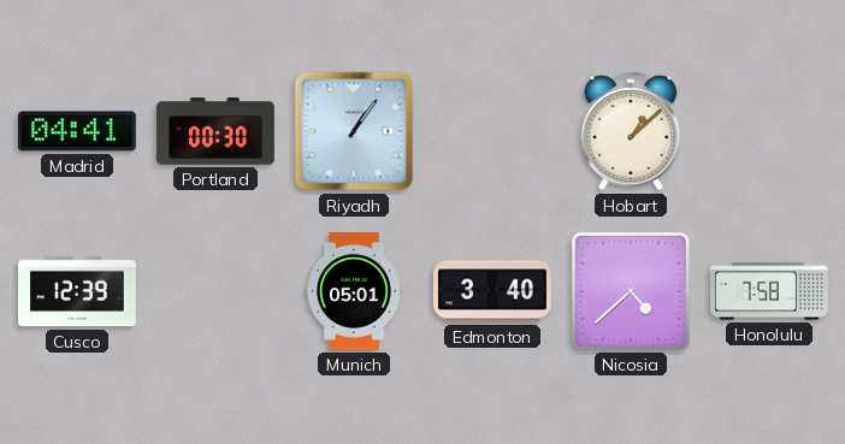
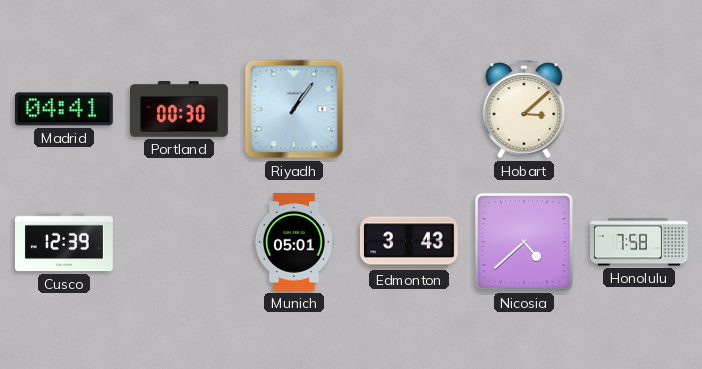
Hobart: 1:08 -> 3:08
Edmonton: 3:40 -> 3:43
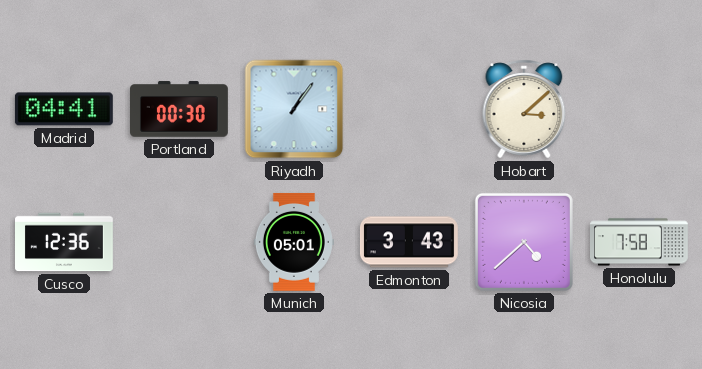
Cusco: 12:39 -> 12:36
